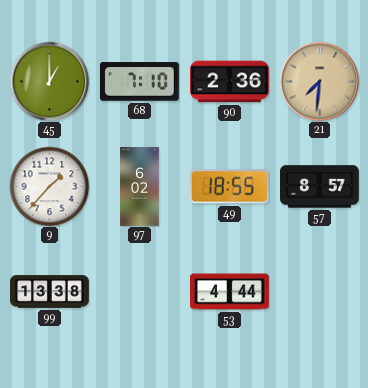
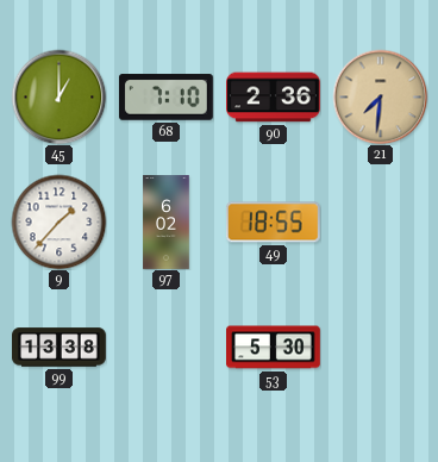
57: 8:57 -> none
53: 4:44 -> 5:30
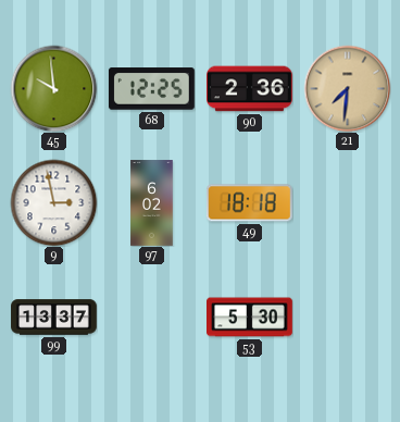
45: 1:00 -> 9:59
68: 7:10 -> 12:25
9: 1:37 -> 2:58
49: 18:55 -> 18:18
99: 13:38 -> 13:37
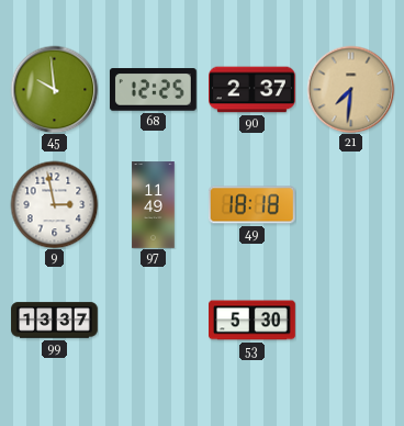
90: 2:36 -> 2:37
97: 6:02 -> 11:49
